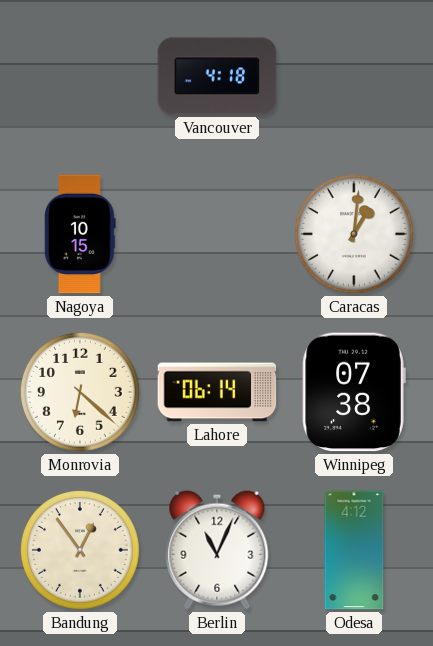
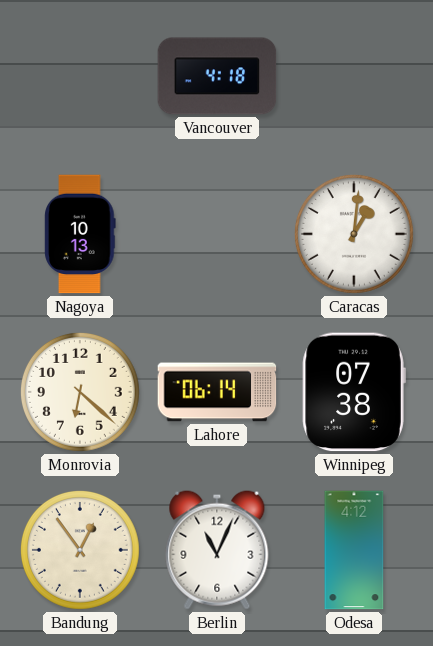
Nagoya: 10:15 -> 10:13
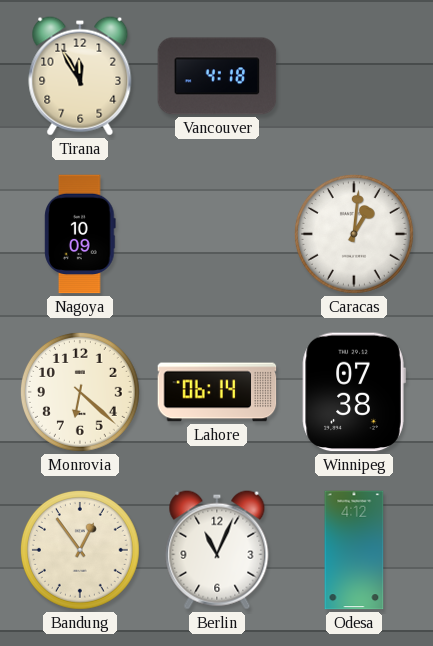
Tirana: none -> 11:55
Nagoya: 10:13 -> 10:09
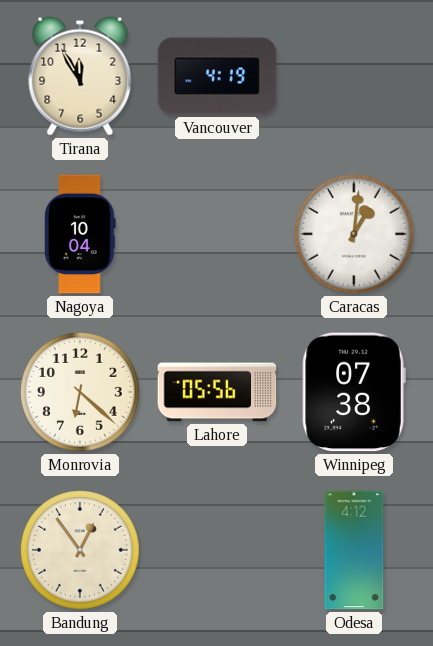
Vancouver: 4:18 -> 4:19
Nagoya: 10:09 -> 10:04
Lahore: 06:14 -> 05:56
Berlin: 11:04 -> none
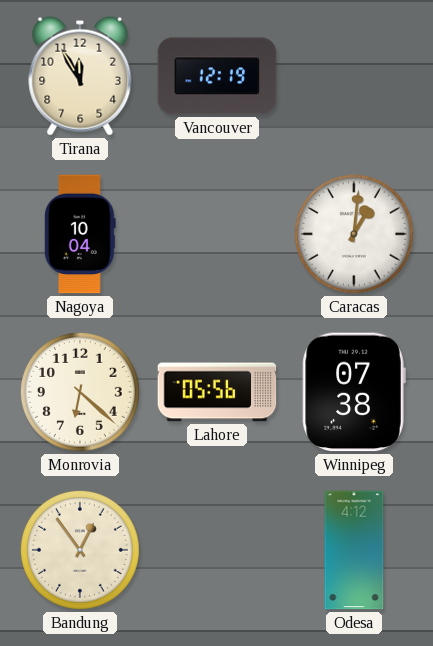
Vancouver: 4:19 -> 12:19
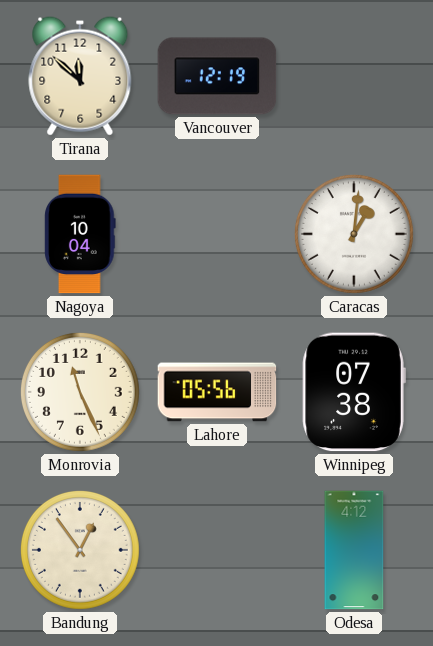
Tirana: 11:55 -> 11:52
Monrovia: 6:22 -> 11:26
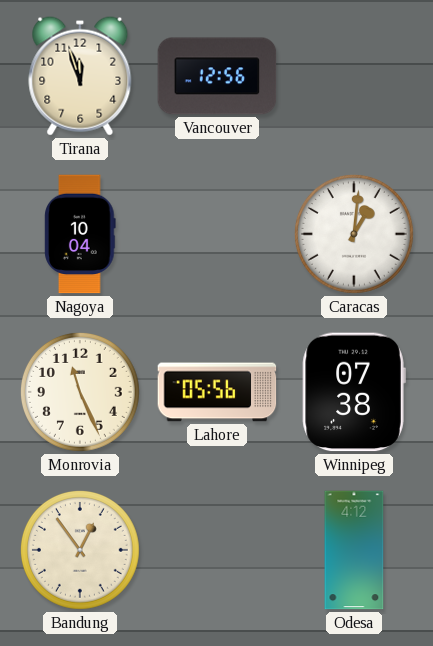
Tirana: 11:52 -> 11:57
Vancouver: 12:19 -> 12:56
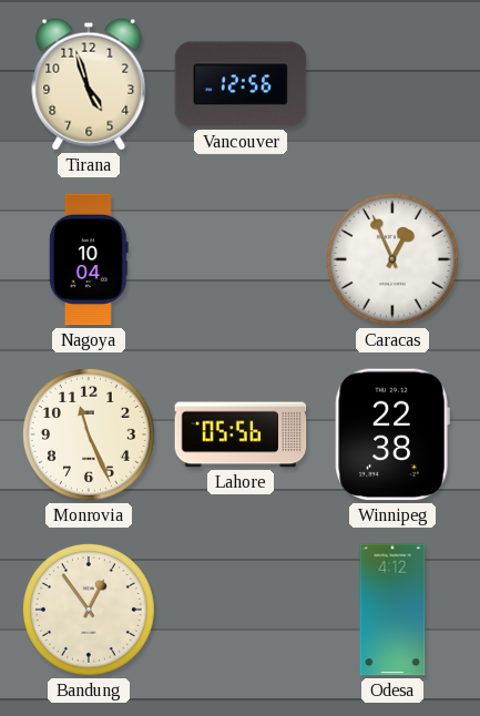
Tirana: 11:57 -> 4:57
Caracas: 1:01 -> 12:56
Winnipeg: 07:38 -> 22:38
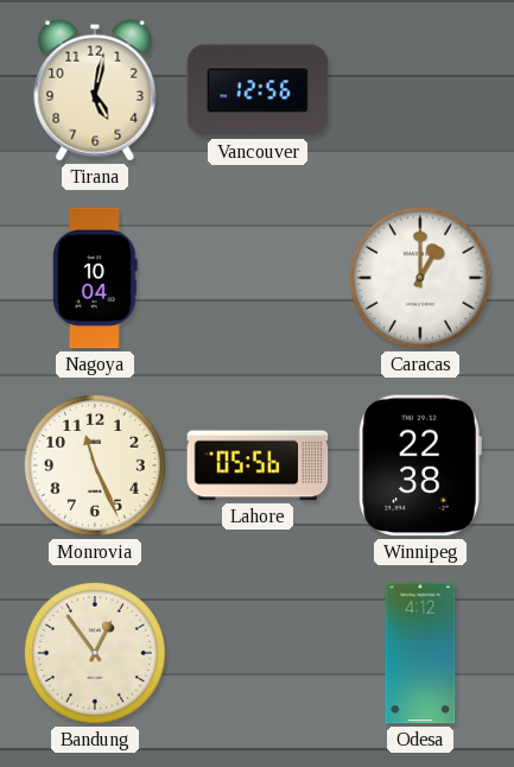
Tirana: 4:57 -> 5:02
Caracas: 12:56 -> 1:00
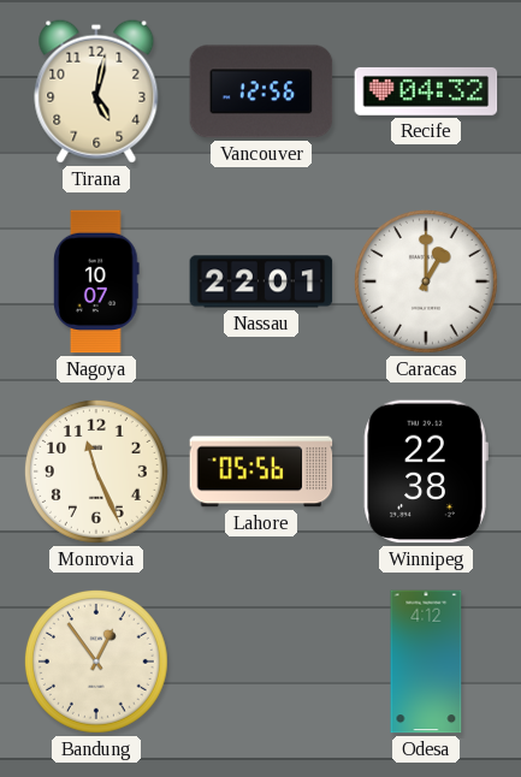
Recife: none -> 04:32
Nagoya: 10:04 -> 10:07
Nassau: none -> 22:01
